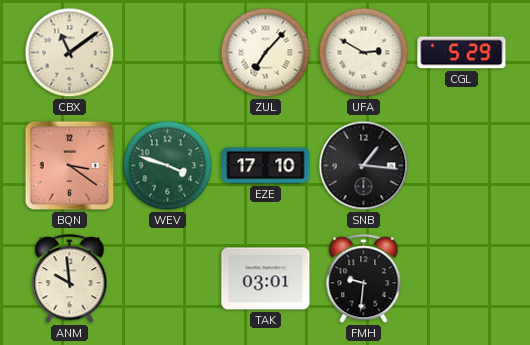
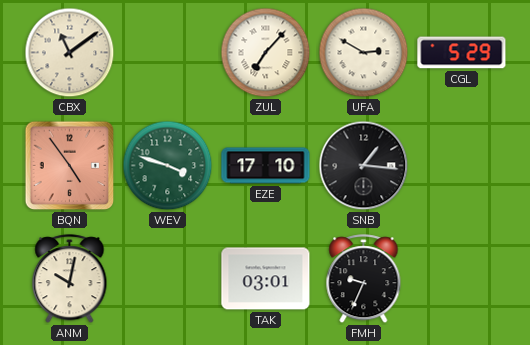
BQN: 3:21 -> 4:54
ANM: 9:59 -> 10:02
FMH: 9:31 -> 9:34
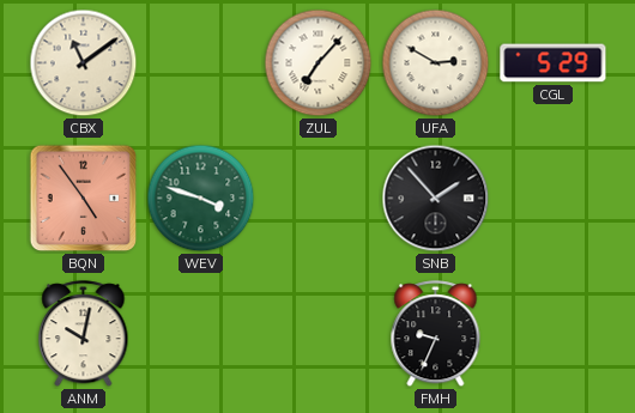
EZE: 17:10 -> none
SNB: 1:16 -> 1:53
TAK: 03:01 -> none
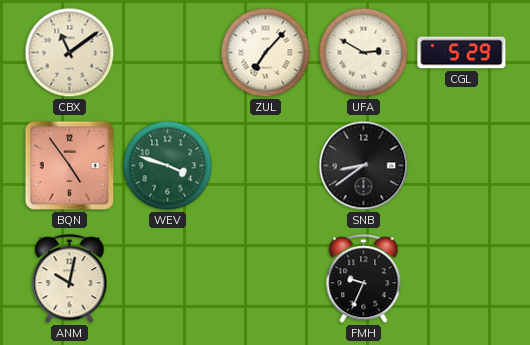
SNB: 1:53 -> 8:39
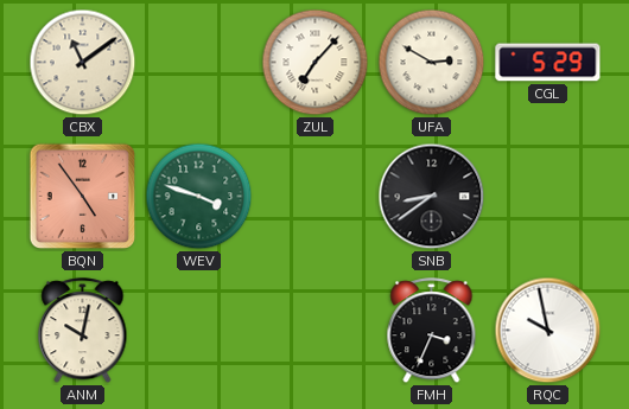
FMH: 9:34 -> 3:34
RQC: none -> 9:58
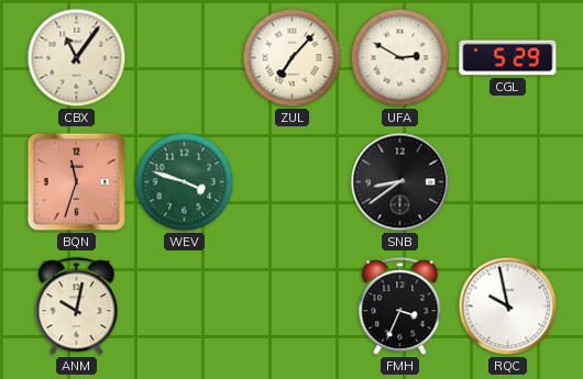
CBX: 11:09 -> 11:06
BQN: 4:54 -> 11:33
